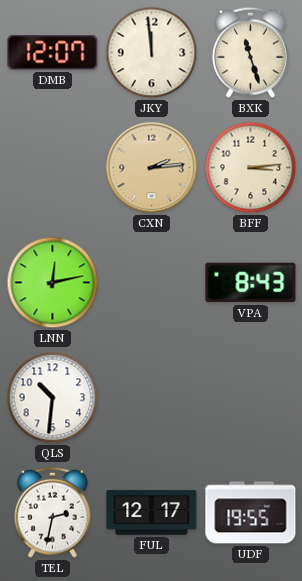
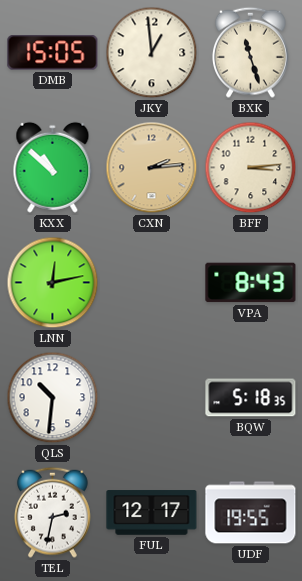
DMB: 12:07 -> 15:05
JKY: 11:59 -> 12:59
KXX: none -> 10:52
BQW: none -> 5:18
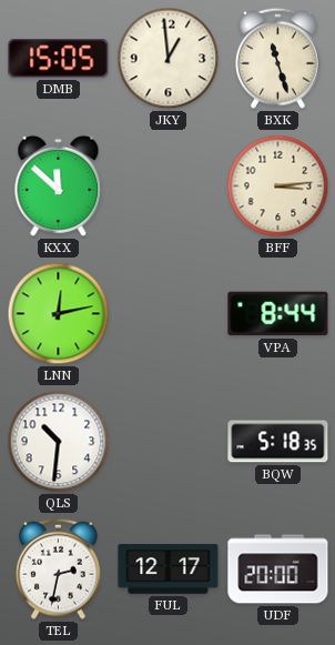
KXX: 10:52 -> 11:52
CXN: 2:14 -> none
VPA: 8:43 -> 8:44
UDF: 19:55 -> 20:00
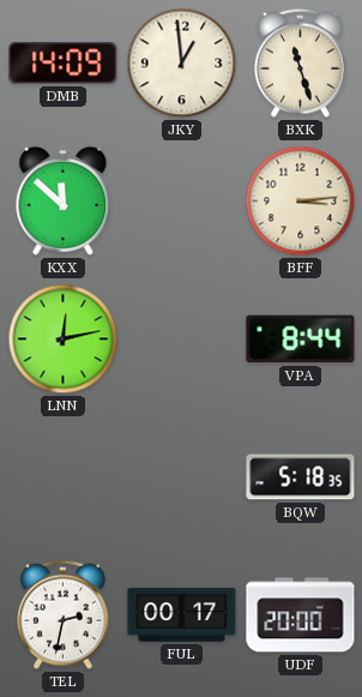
DMB: 15:05 -> 14:09
QLS: 10:31 -> none
FUL: 12:17 -> 00:17
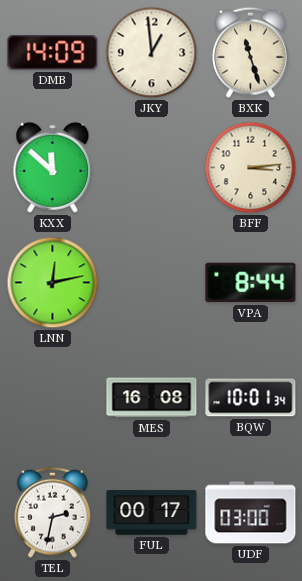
MES: none -> 16:08
BQW: 5:18 -> 10:01
UDF: 20:00 -> 03:00
